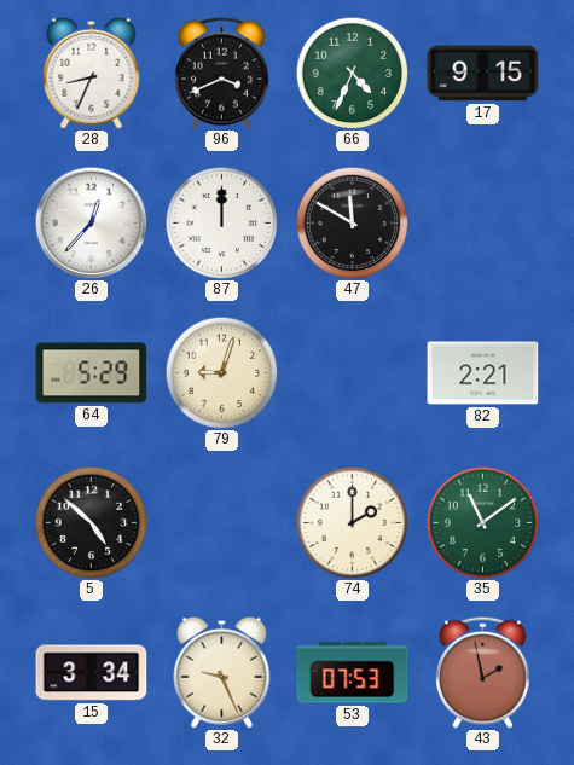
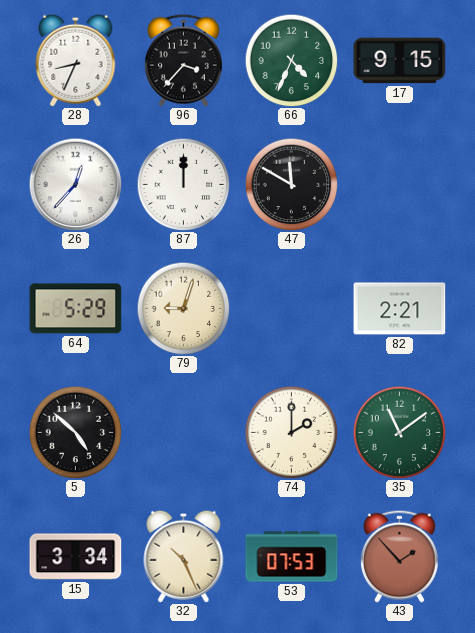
96: 3:41 -> 3:37
32: 9:26 -> 10:26
43: 1:58 -> 1:53
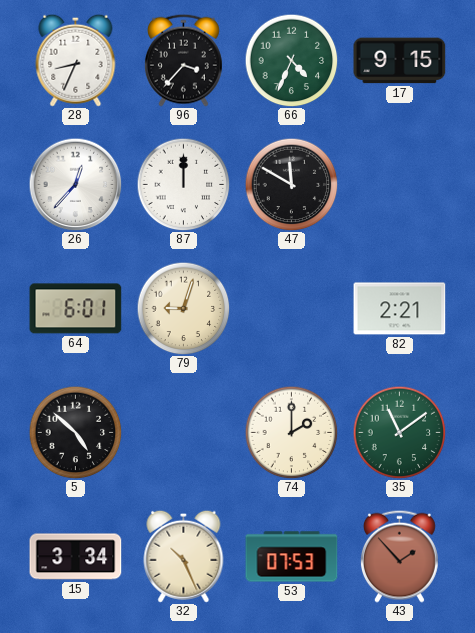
64: 5:29 -> 6:01
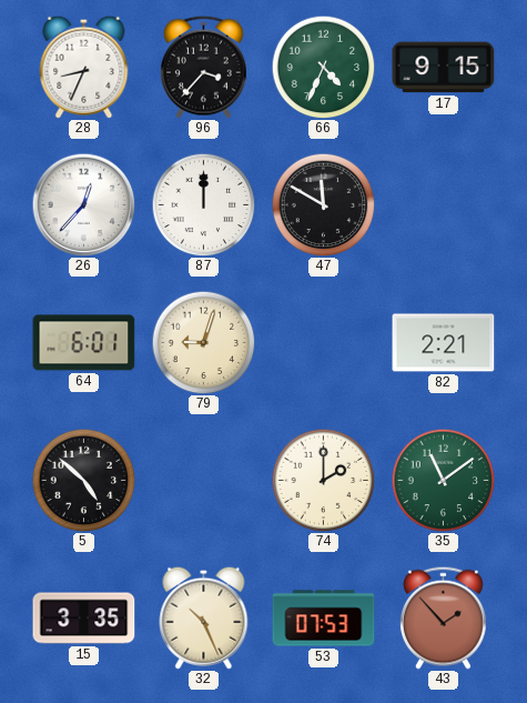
15: 3:34 -> 3:35
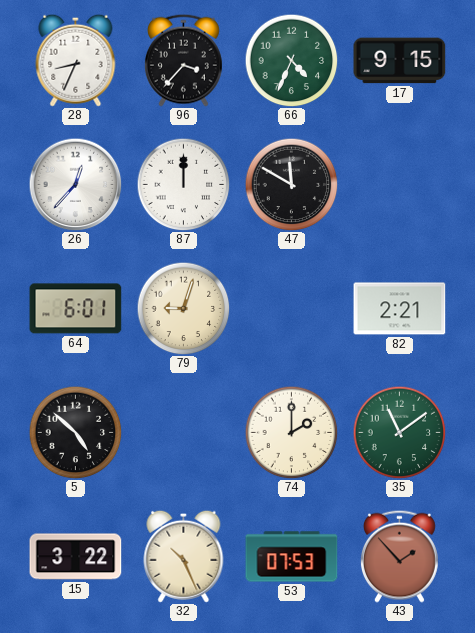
15: 3:35 -> 3:22
